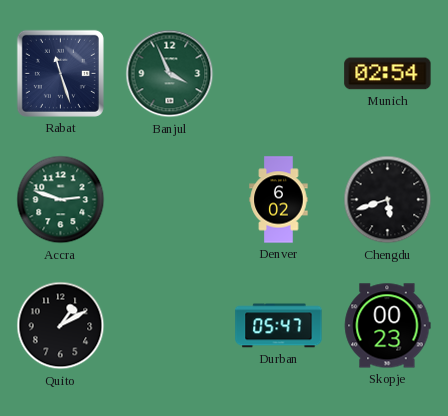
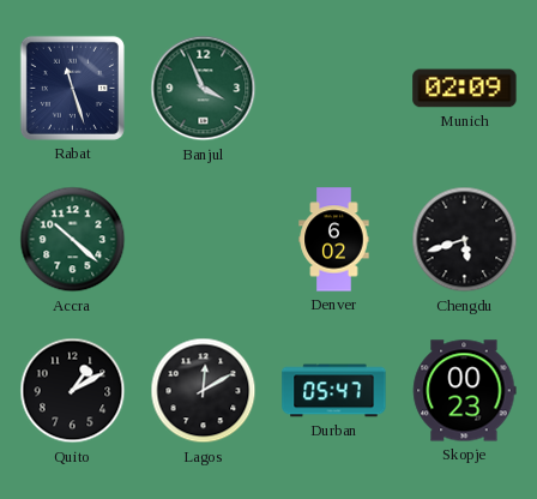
Munich: 02:54 -> 02:09
Accra: 2:48 -> 10:22
Lagos: none -> 12:10
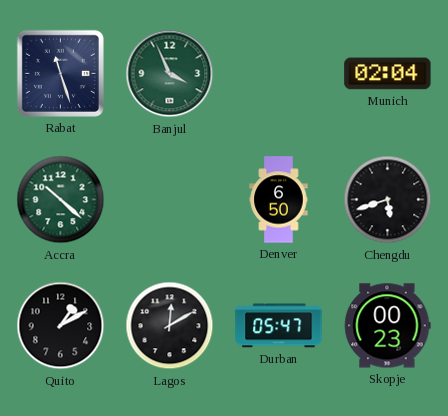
Munich: 02:09 -> 02:04
Denver: 6:02 -> 6:50
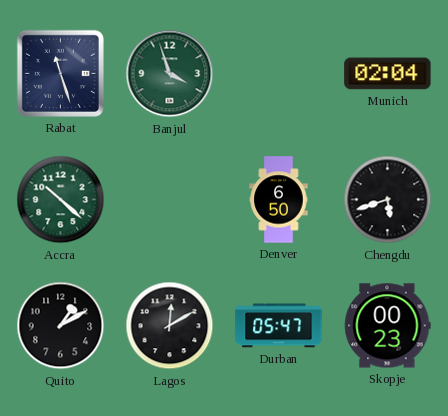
Banjul: 3:56 -> 3:57
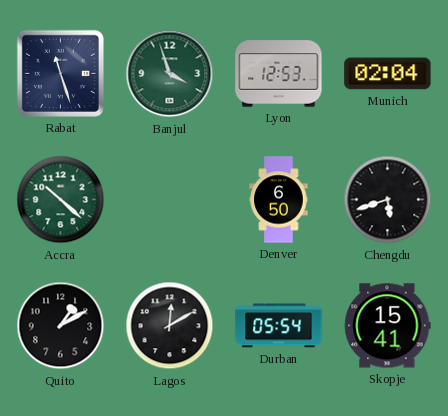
Lyon: none -> 12:53
Durban: 05:47 -> 05:54
Skopje: 00:23 -> 15:41
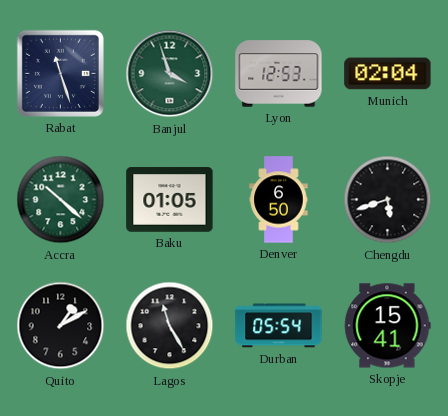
Baku: none -> 01:05
Lagos: 12:10 -> 11:25
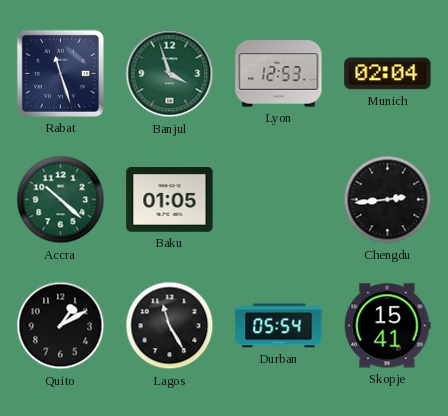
Denver: 6:50 -> none
Chengdu: 5:42 -> 2:44
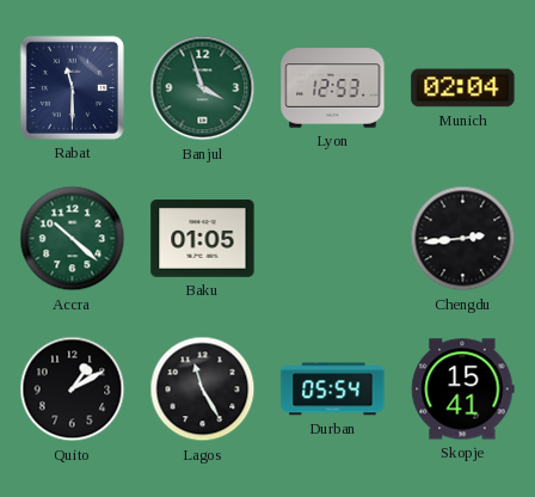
Rabat: 11:27 -> 11:30
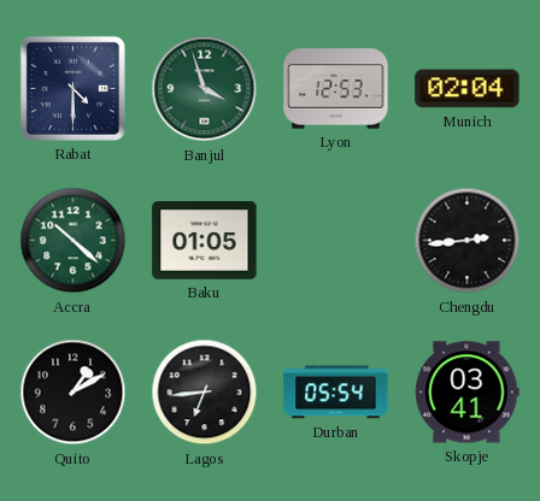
Rabat: 11:30 -> 4:30
Lagos: 11:25 -> 6:44
Skopje: 15:41 -> 03:41
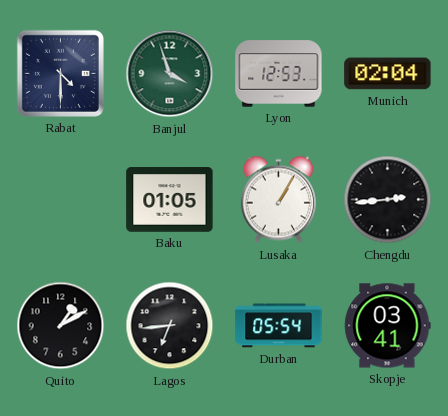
Accra: 10:22 -> none
Lusaka: none -> 1:05
